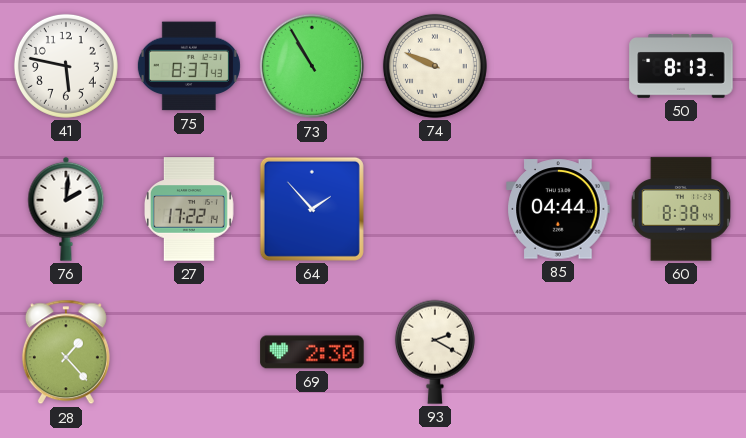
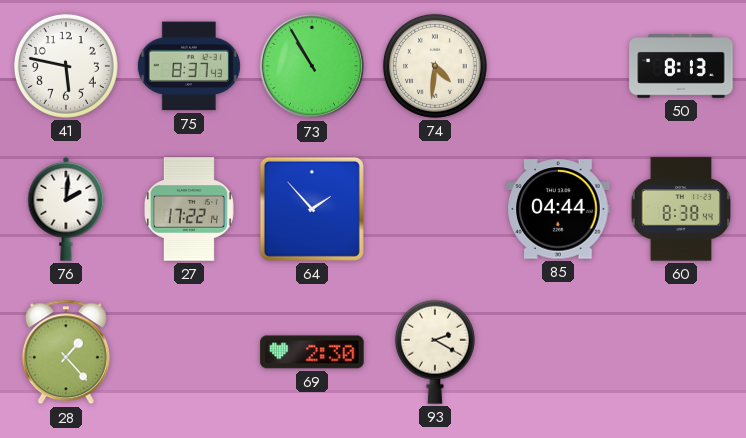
74: 9:49 -> 4:31
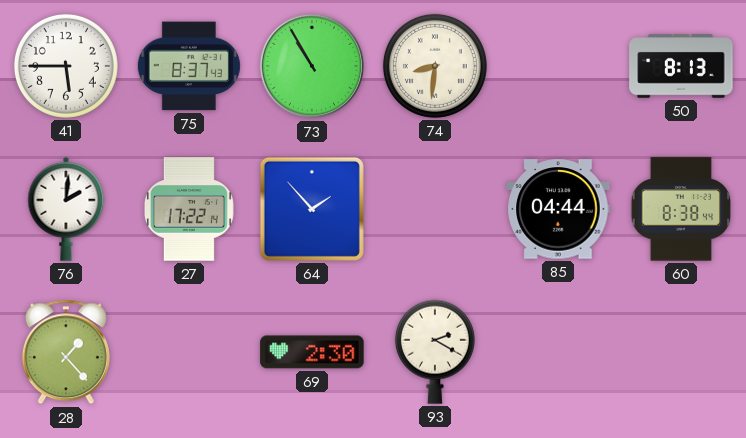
41: 5:47 -> 5:45
74: 4:31 -> 8:31
